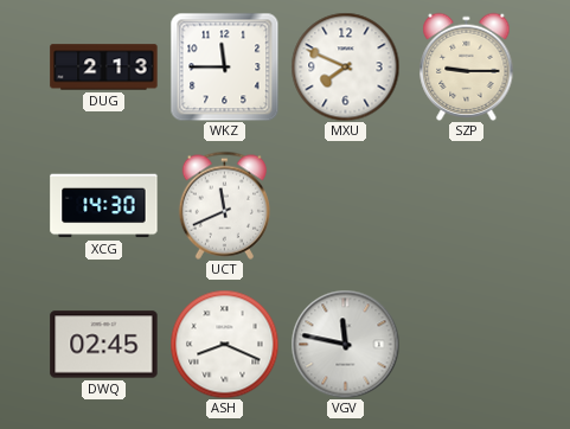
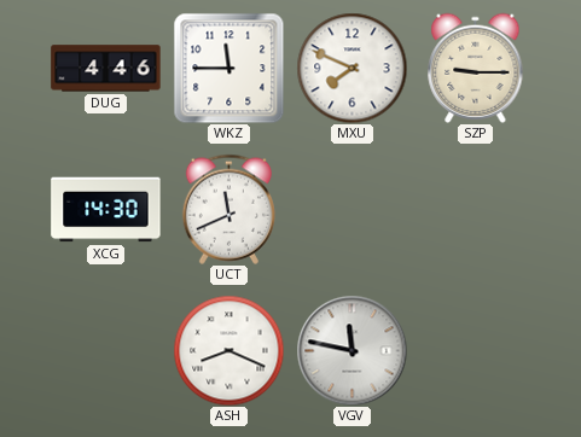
DUG: 2:13 -> 4:46
DWQ: 02:45 -> none
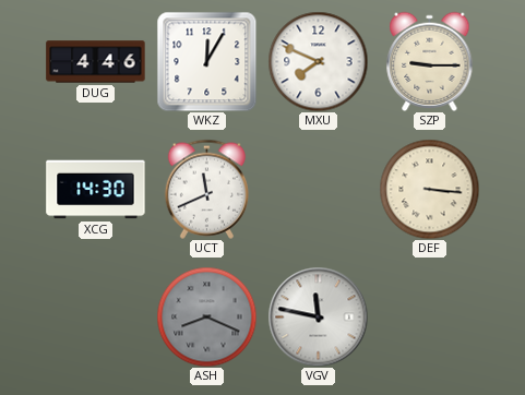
WKZ: 11:45 -> 12:05
DEF: none -> 3:16
ASH dial: white -> grey
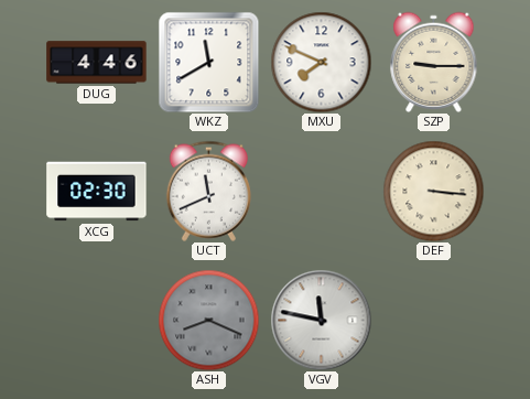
WKZ: 12:05 -> 11:40
XCG: 14:30 -> 02:30
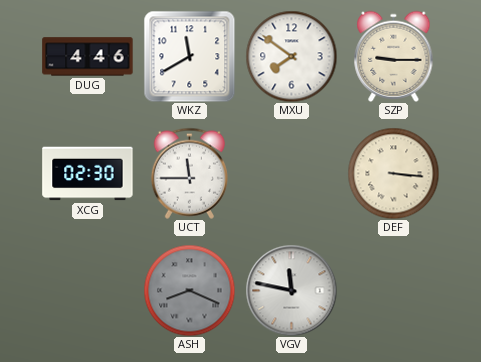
MXU: 7:49 -> 7:51
UCT: 11:41 -> 11:45
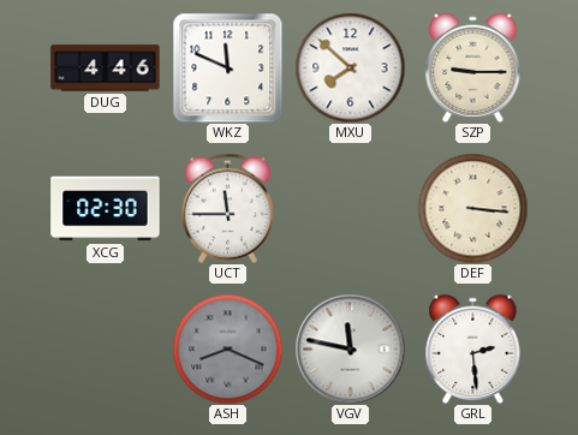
WKZ: 11:40 -> 11:49
MXU: 7:51 -> 7:52
GRL: none -> 2:29
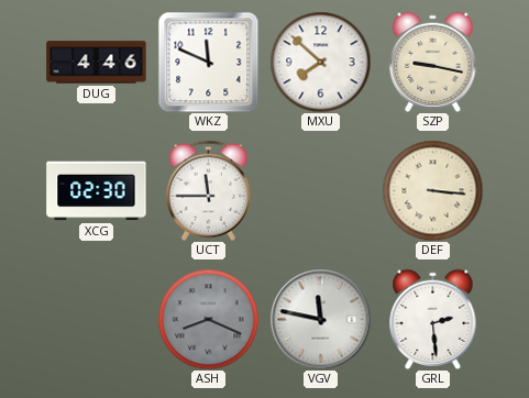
SZP: 9:15 -> 9:17
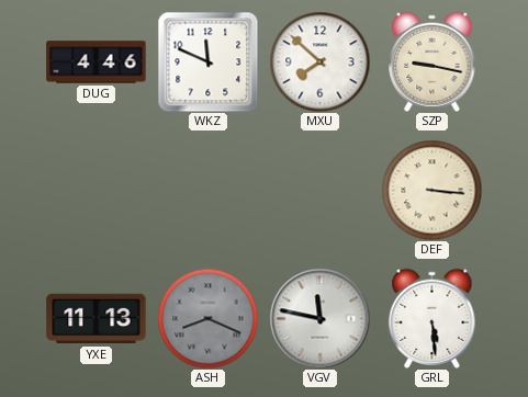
XCG: 02:30 -> none
UCT: 11:45 -> none
YXE: none -> 11:13
GRL: 2:29 -> 5:29
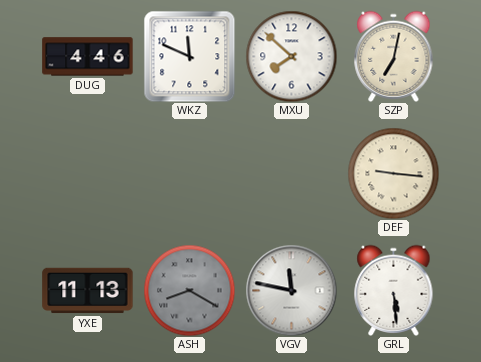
SZP: 9:17 -> 7:02
DEF: 3:16 -> 9:16
ASH: 8:19 -> 8:20
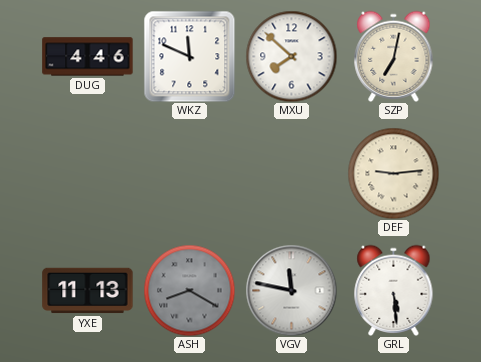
DEF: 9:16 -> 9:14
